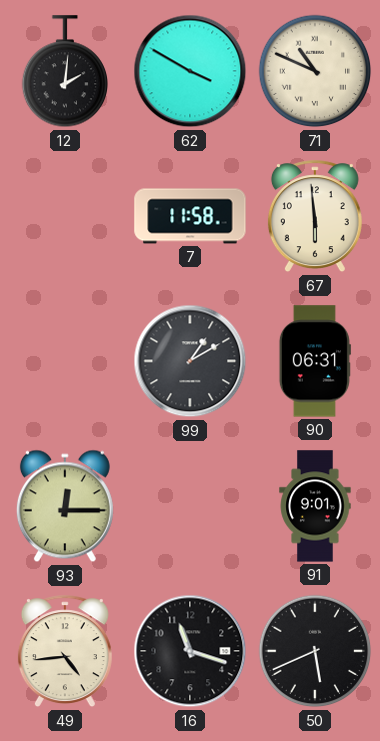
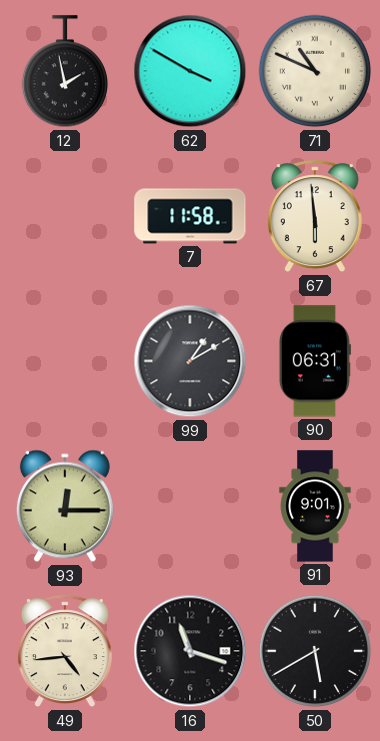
12: 2:01 -> 1:58
50: 5:41 -> 5:40
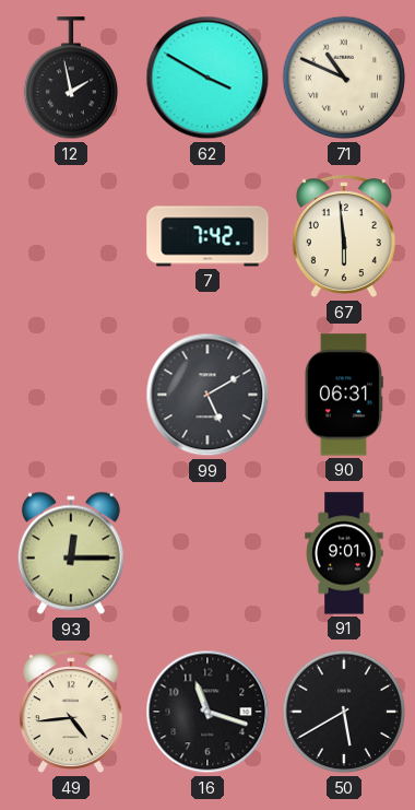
7: 11:58 -> 7:42
99: 1:10 -> 5:10
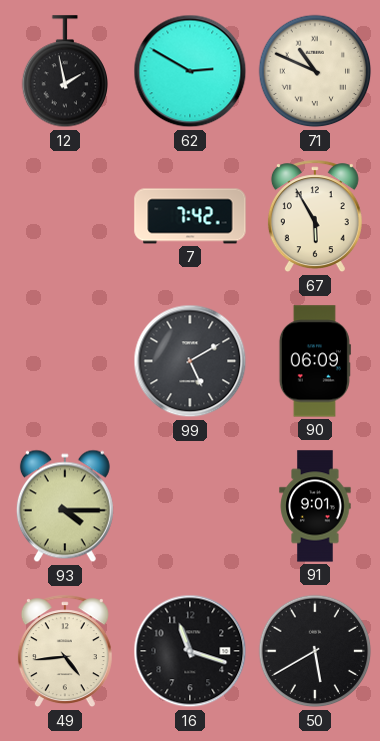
62: 3:50 -> 2:50
67: 5:59 -> 5:55
90: 06:31 -> 06:09
93: 12:15 -> 4:15
